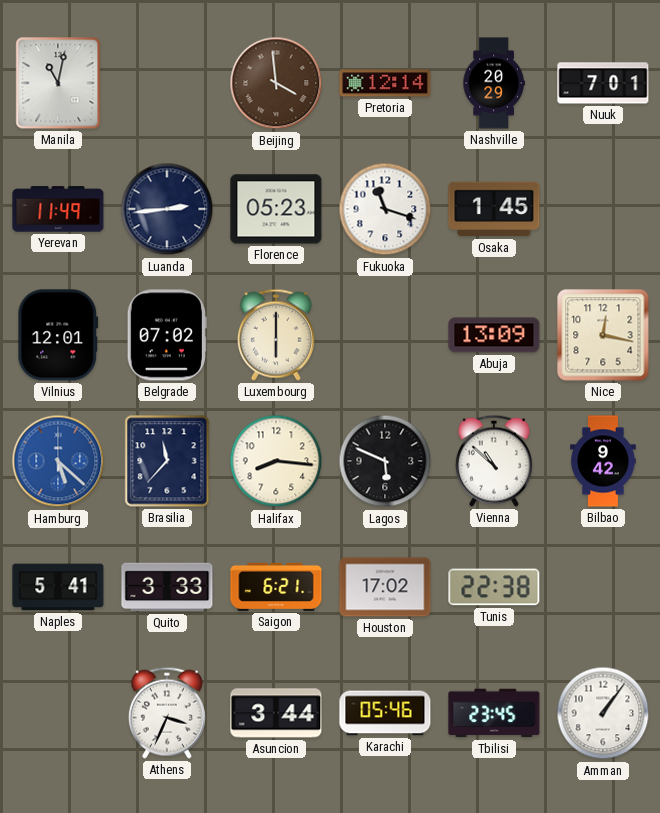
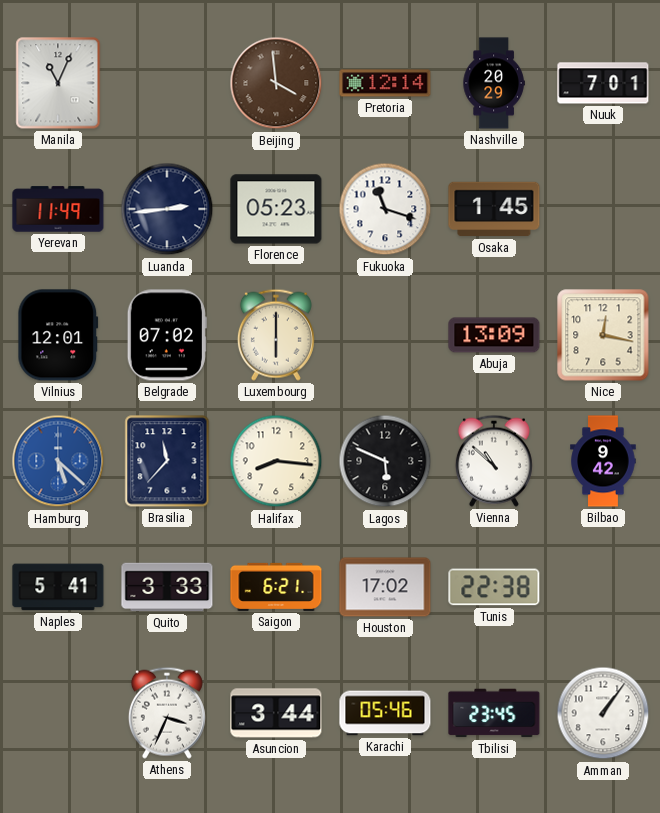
Manila: 11:02 -> 11:04
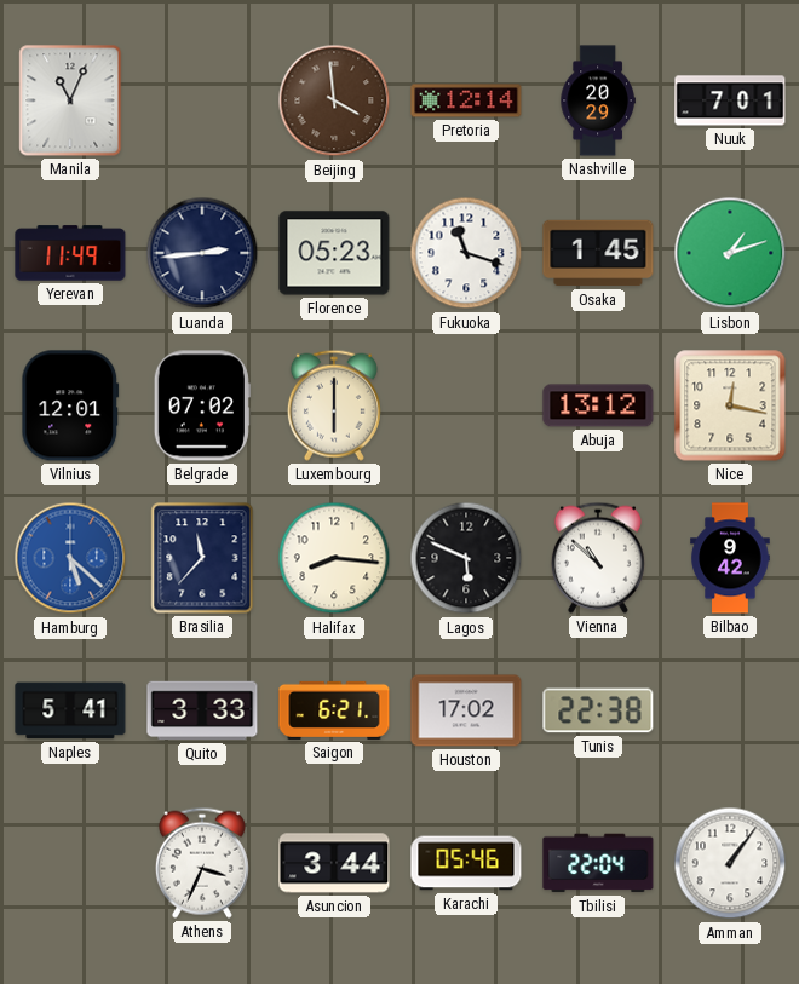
Lisbon: none -> 1:12
Abuja: 13:09 -> 13:12
Tbilisi: 23:45 -> 22:04
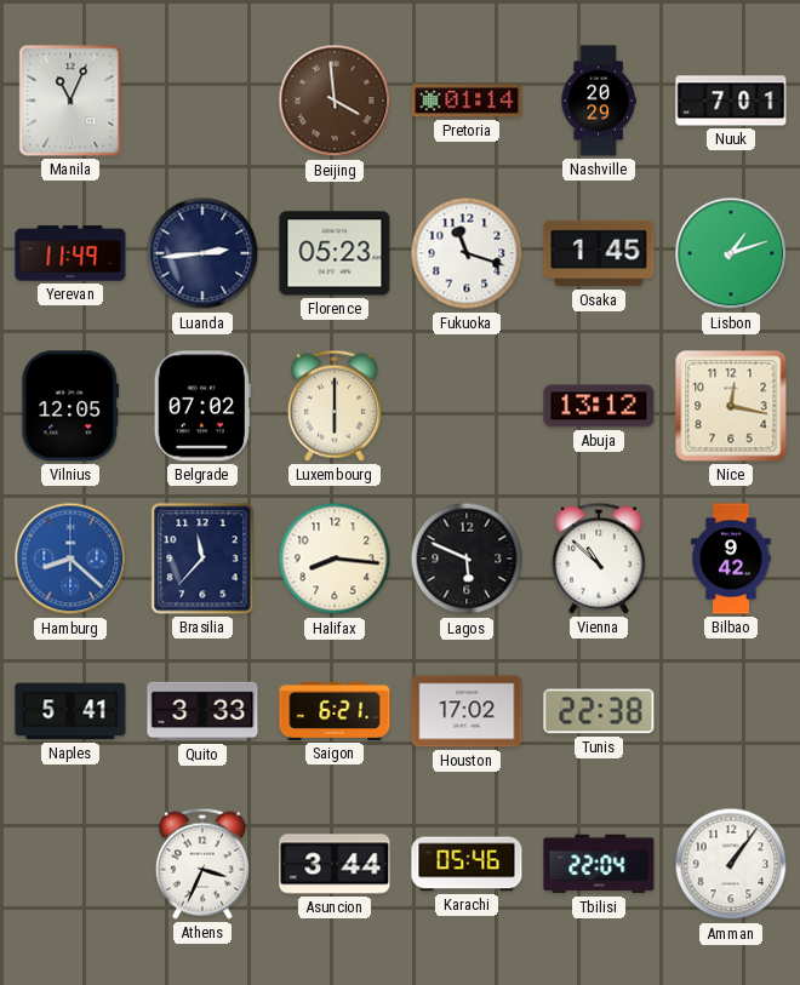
Pretoria: 12:14 -> 01:14
Vilnius: 12:01 -> 12:05
Hamburg: 5:22 -> 8:22
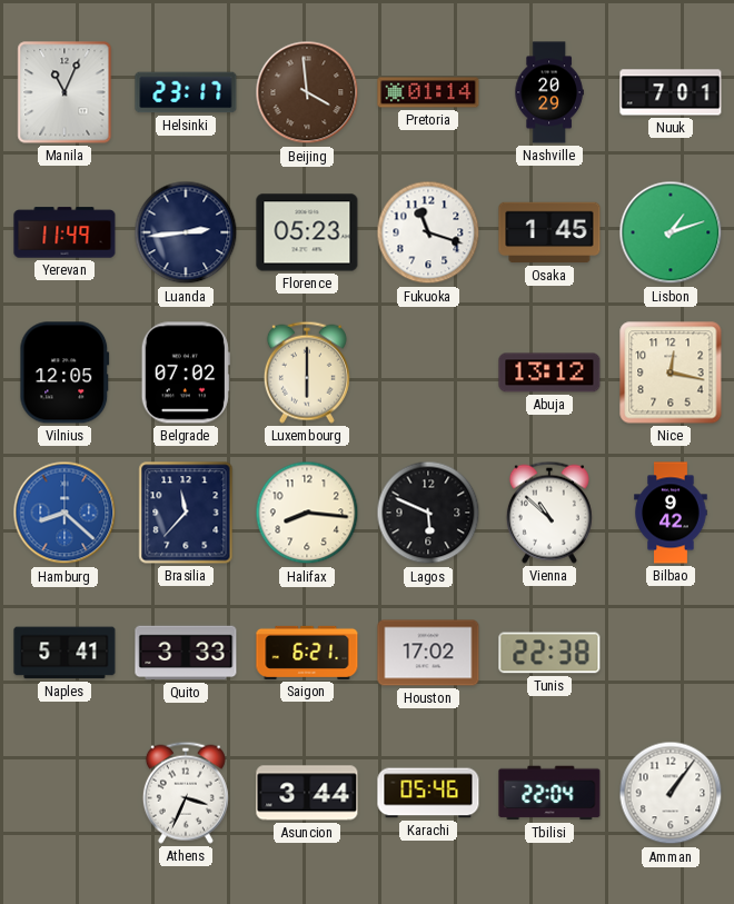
Helsinki: none -> 23:17
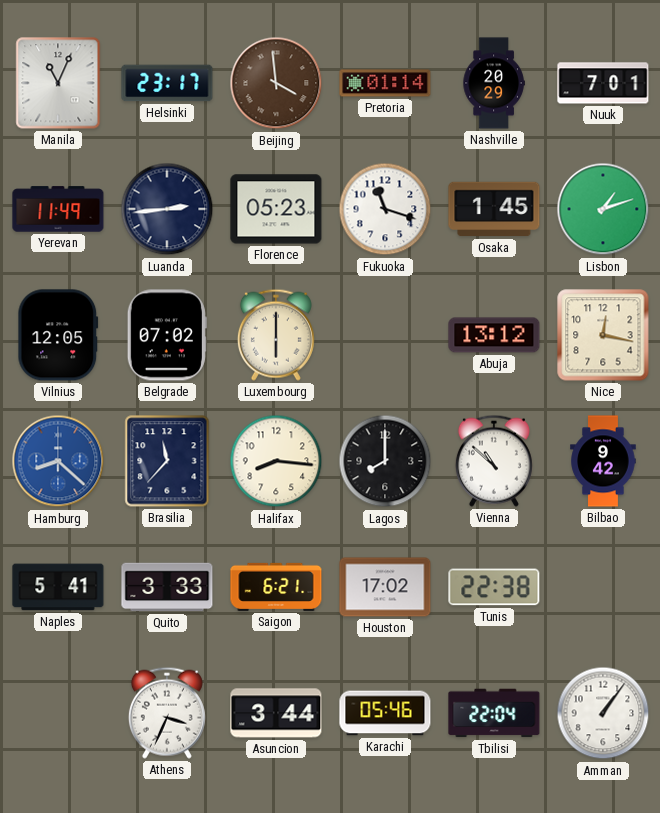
Lagos: 5:49 -> 8:00
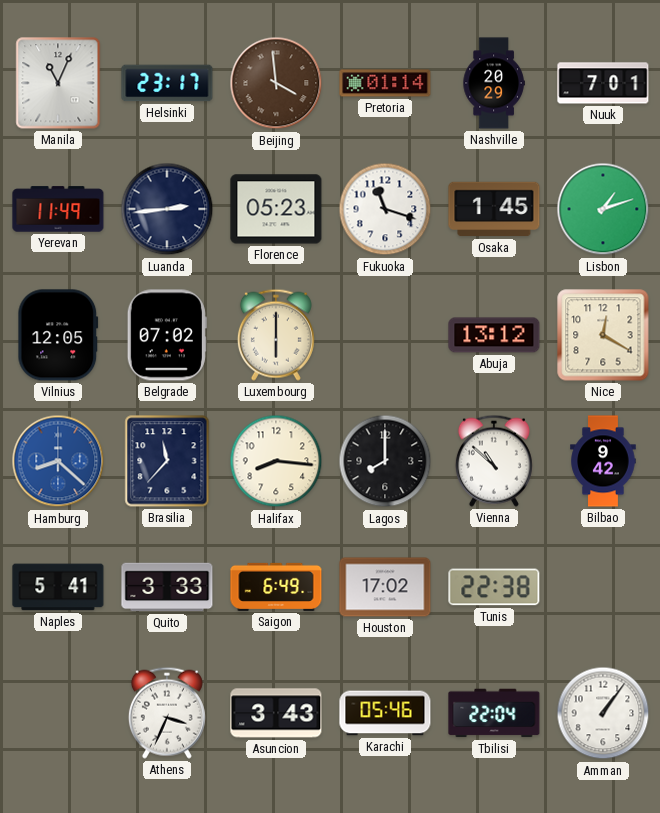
Nice: 12:17 -> 12:20
Saigon: 6:21 -> 6:49
Asuncion: 3:44 -> 3:43
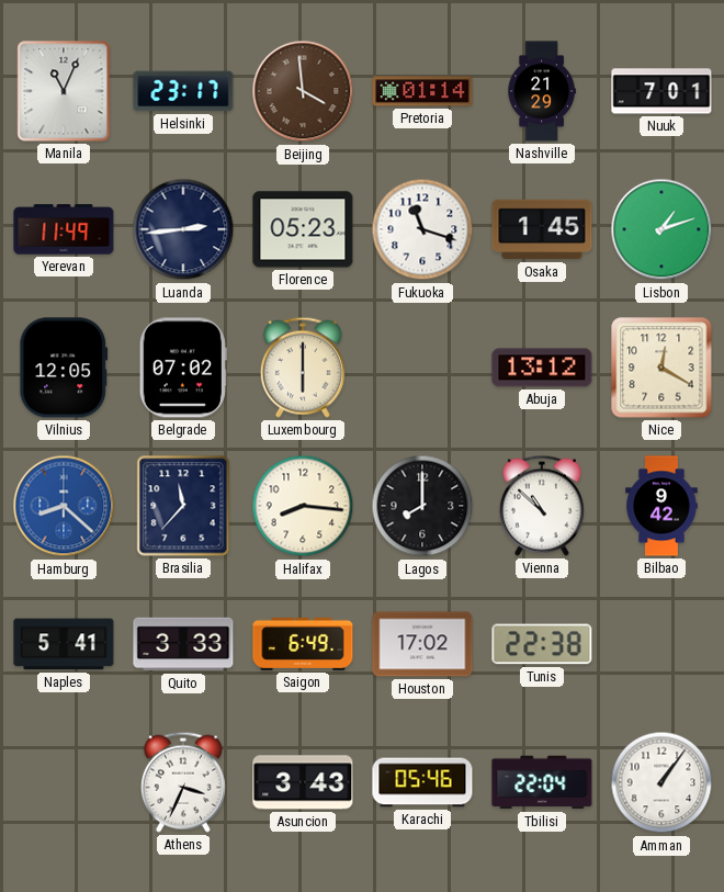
Nashville: 20:29 -> 21:29
